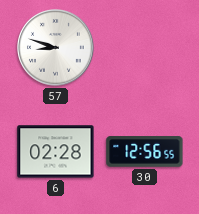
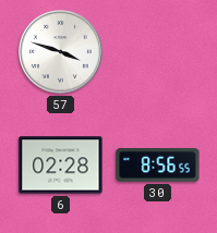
57: 8:48 -> 3:48
30: 12:56 -> 8:56
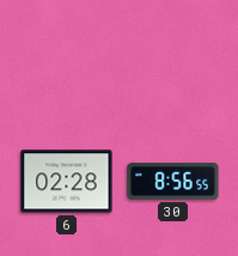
57: 3:48 -> none
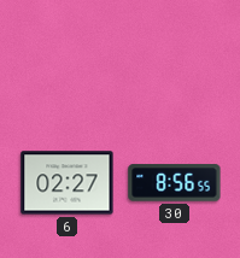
6: 02:28 -> 02:27
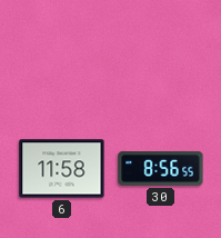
6: 02:27 -> 11:58
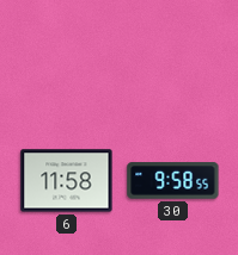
30: 8:56 -> 9:58
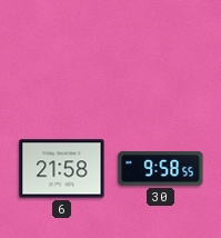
6: 11:58 -> 21:58
